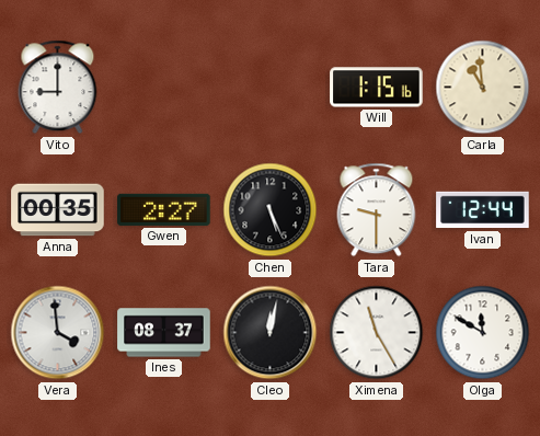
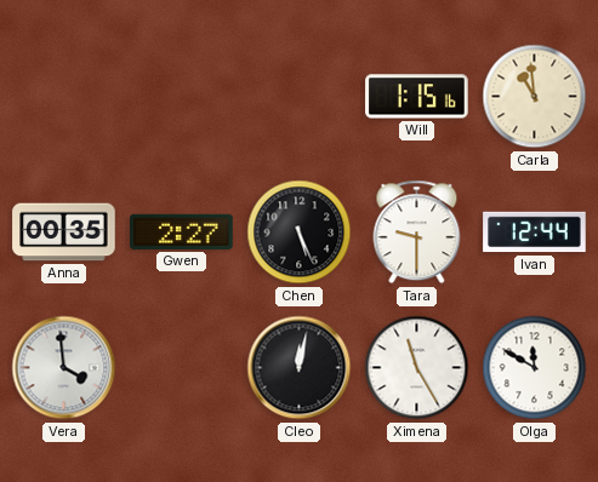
Vito: 9:00 -> none
Ines: 08:37 -> none
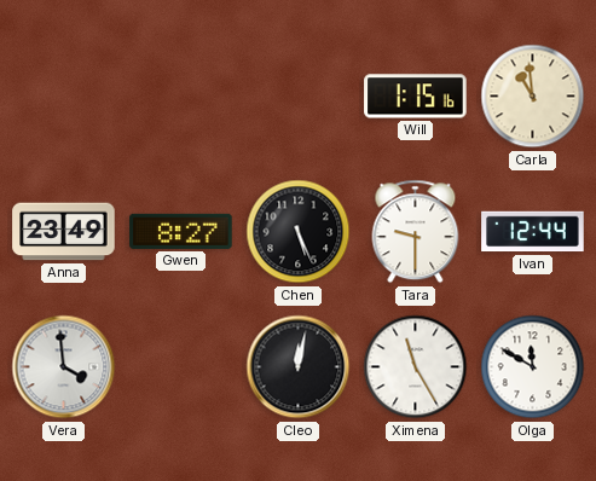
Anna: 00:35 -> 23:49
Gwen: 2:27 -> 8:27
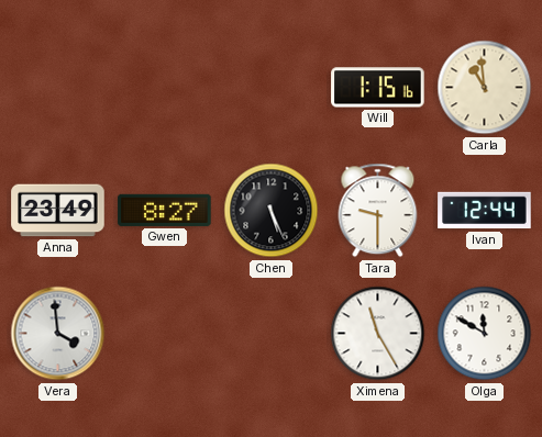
Cleo: 12:02 -> none
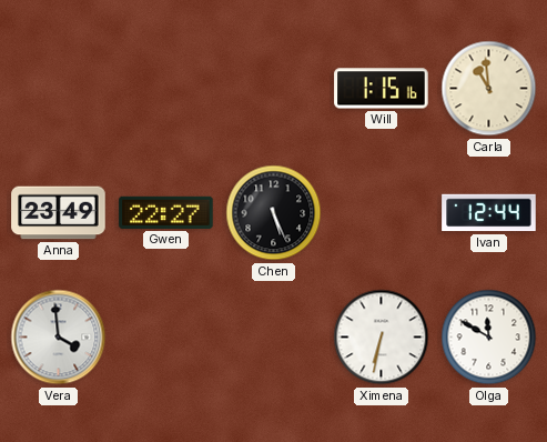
Gwen: 8:27 -> 22:27
Tara: 9:30 -> none
Ximena: 11:25 -> 6:32
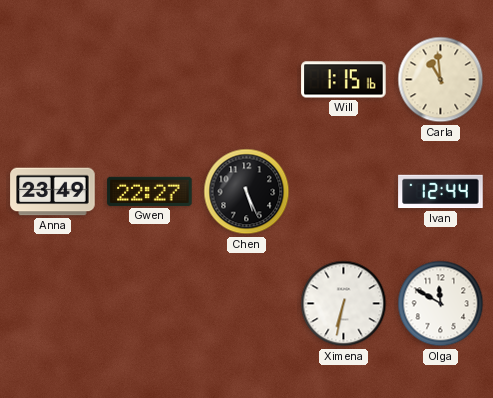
Vera: 3:59 -> none
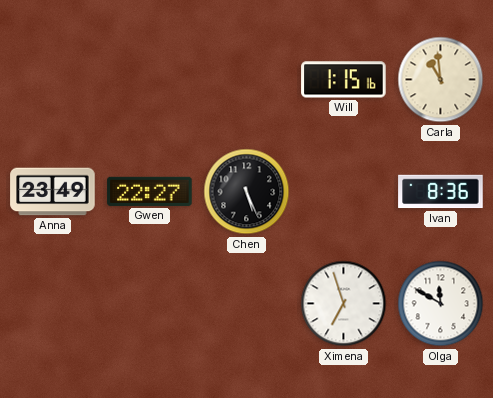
Ivan: 12:44 -> 8:36
Ximena: 6:32 -> 6:57
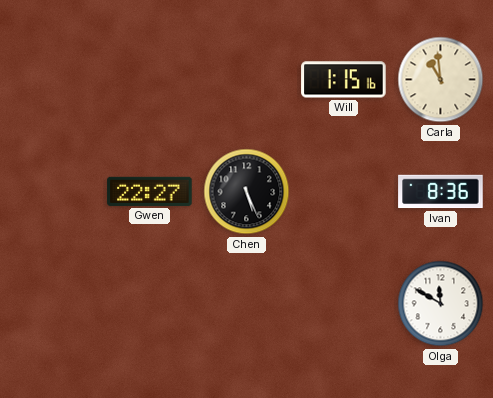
Anna: 23:49 -> none
Ximena: 6:57 -> none
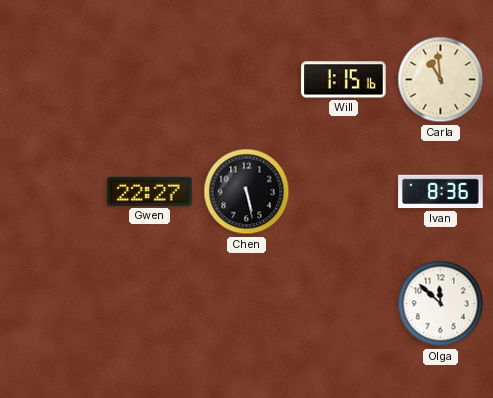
Chen: 5:26 -> 5:28
Olga: 11:50 -> 11:52
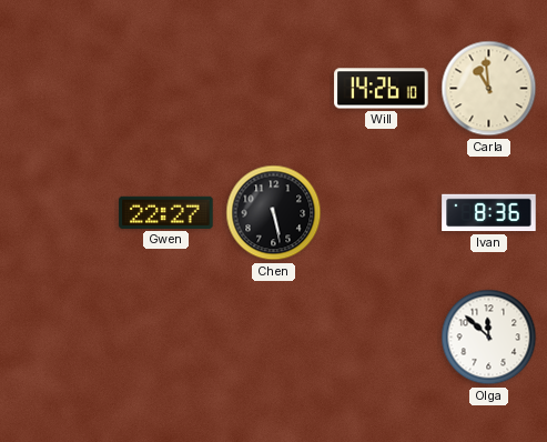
Will: 1:15 -> 14:26
